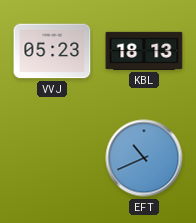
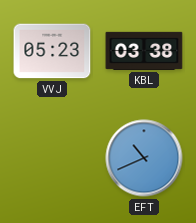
KBL: 18:13 -> 03:38
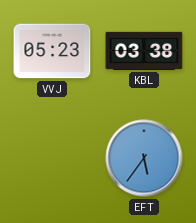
EFT: 10:41 -> 5:36
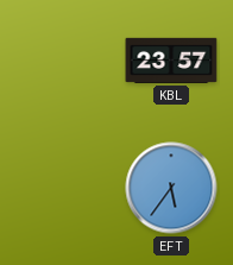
VVJ: 05:23 -> none
KBL: 03:38 -> 23:57
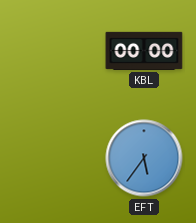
KBL: 23:57 -> 00:00
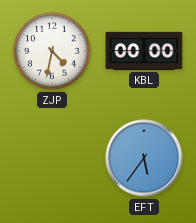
ZJP: none -> 4:32
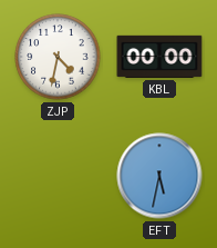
EFT: 5:36 -> 5:32
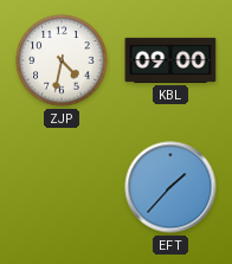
KBL: 00:00 -> 09:00
EFT: 5:32 -> 1:37
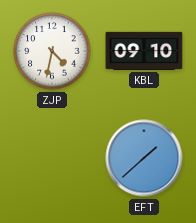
KBL: 09:00 -> 09:10
EFT: 1:37 -> 1:38
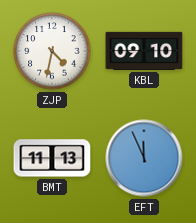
BMT: none -> 11:13
EFT: 1:38 -> 11:56
